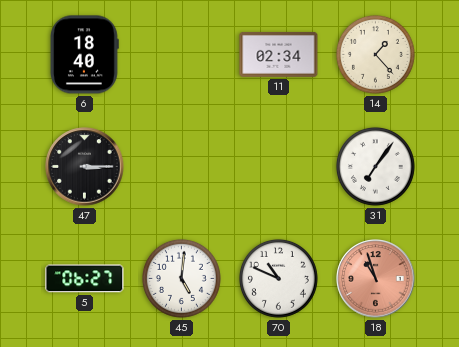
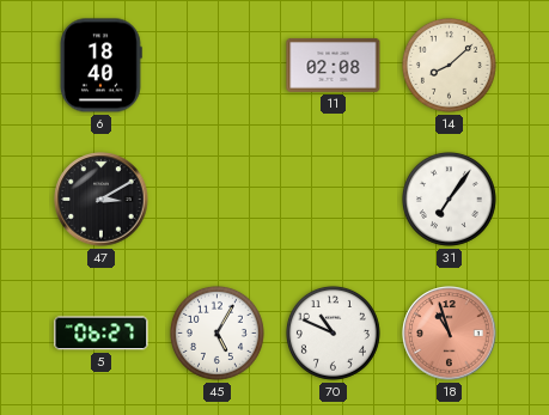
11: 02:34 -> 02:08
14: 1:23 -> 8:08
47: 3:15 -> 3:10
45: 5:01 -> 5:05
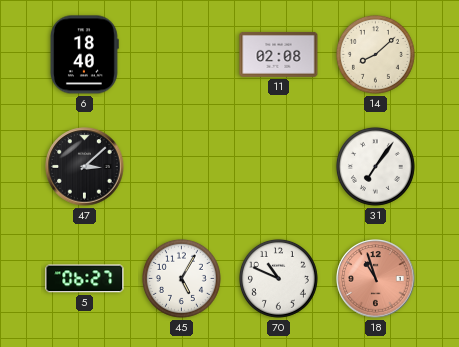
47: 3:10 -> 3:08
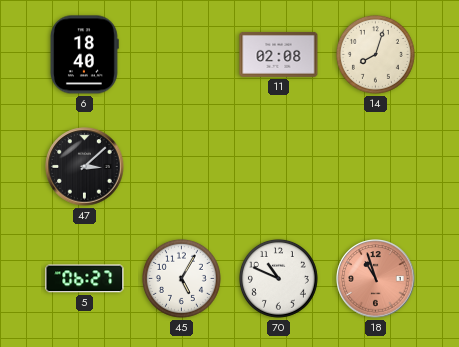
14: 8:08 -> 8:03
31: 7:06 -> none
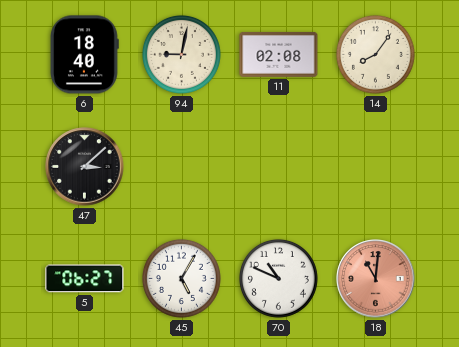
94: none -> 9:02
14: 8:03 -> 8:06
18: 10:57 -> 11:01
